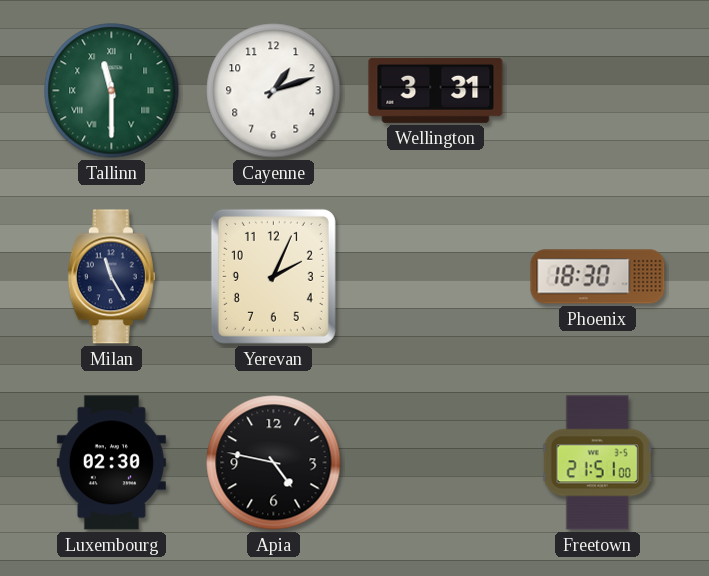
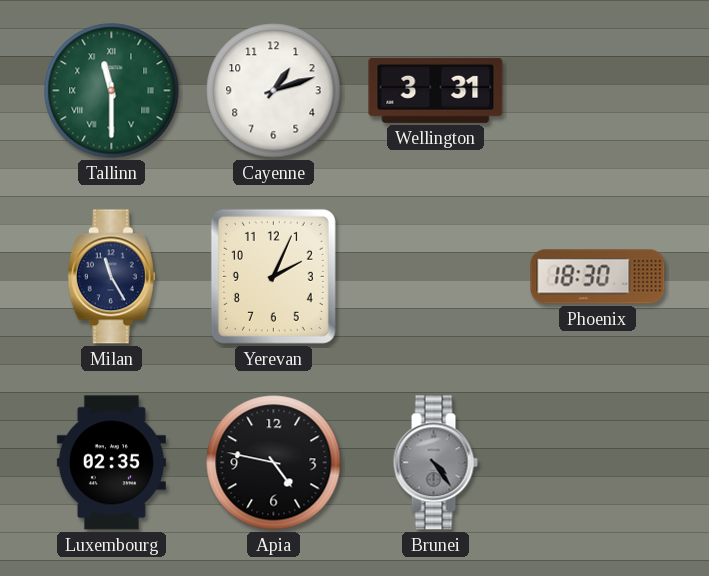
Luxembourg: 02:30 -> 02:35
Brunei: none -> 4:24
Freetown: 21:51 -> none
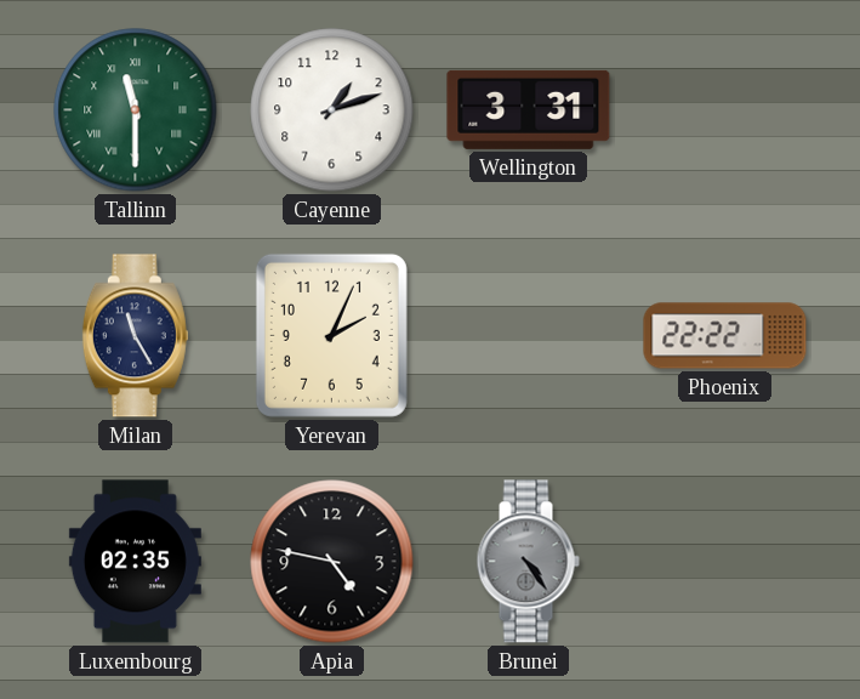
Phoenix: 18:30 -> 22:22
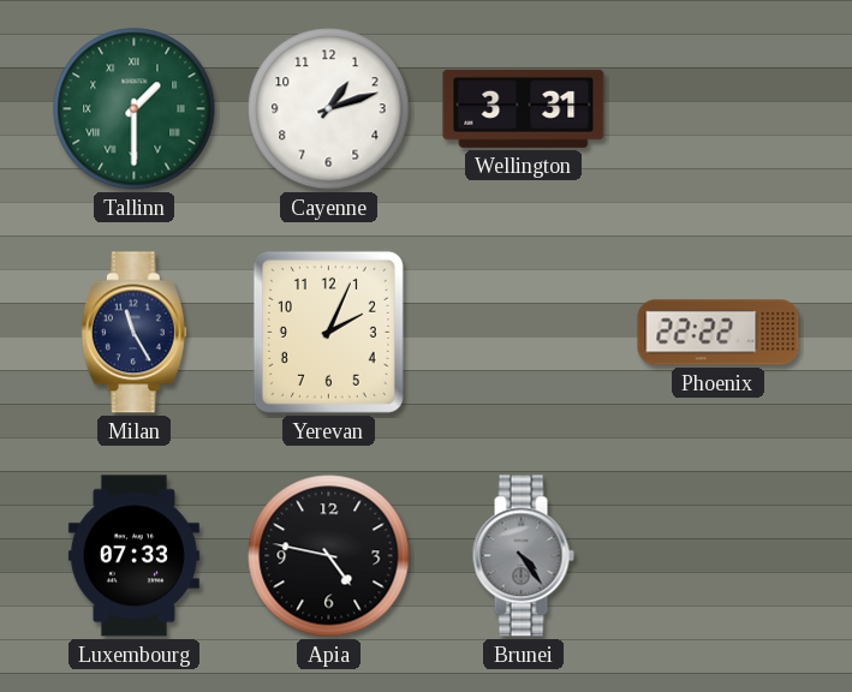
Tallinn: 11:30 -> 1:30
Luxembourg: 02:35 -> 07:33
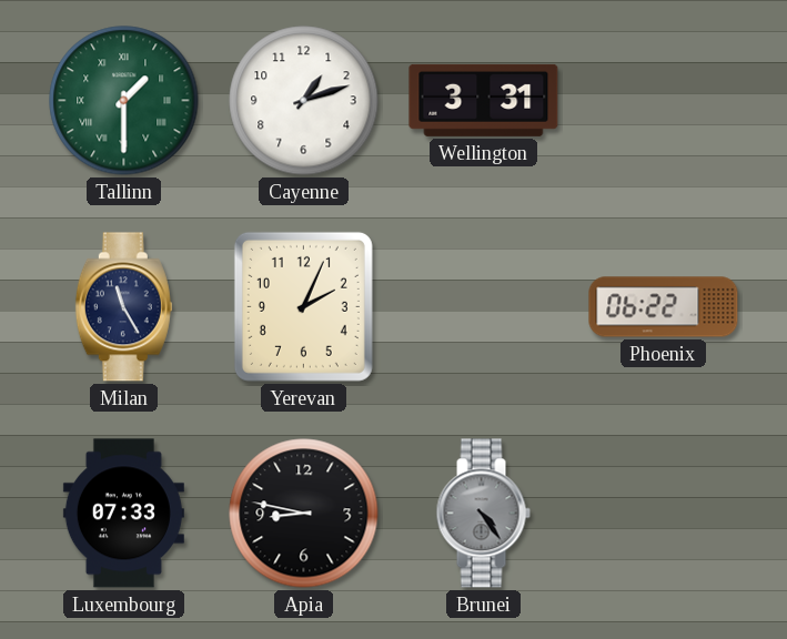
Phoenix: 22:22 -> 06:22
Apia: 4:47 -> 8:47
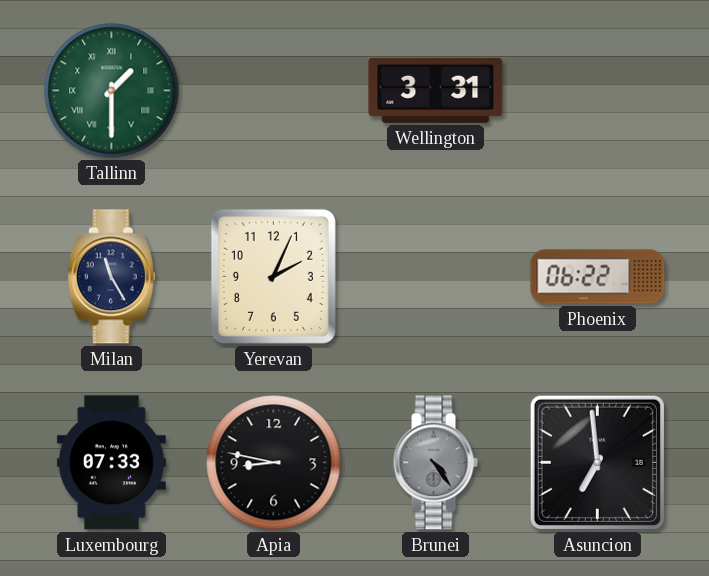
Cayenne: 1:12 -> none
Asuncion: none -> 6:59
